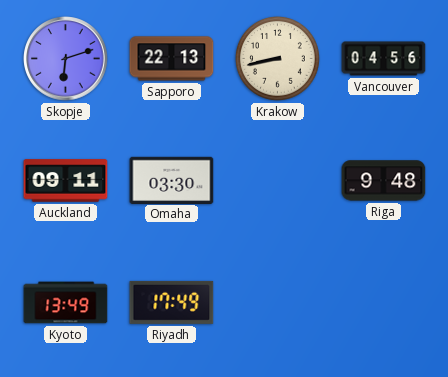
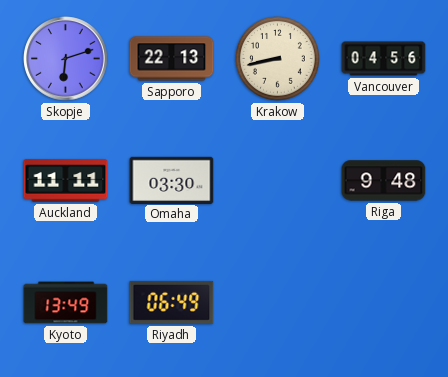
Auckland: 09:11 -> 11:11
Riyadh: 17:49 -> 06:49
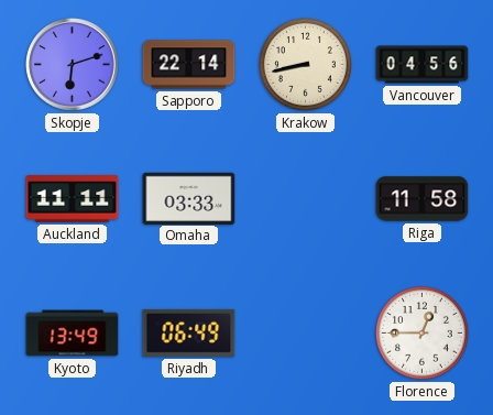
Sapporo: 22:13 -> 22:14
Omaha: 03:30 -> 03:33
Riga: 9:48 -> 11:58
Florence: none -> 12:45
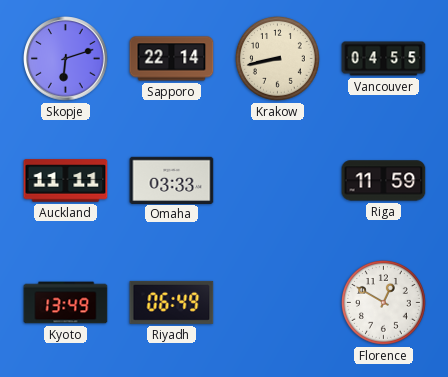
Vancouver: 04:56 -> 04:55
Riga: 11:58 -> 11:59
Florence: 12:45 -> 12:50
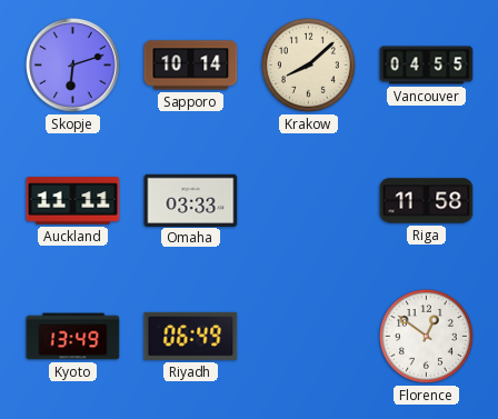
Sapporo: 22:14 -> 10:14
Krakow: 8:43 -> 8:08
Riga: 11:59 -> 11:58
Florence: 12:50 -> 12:51
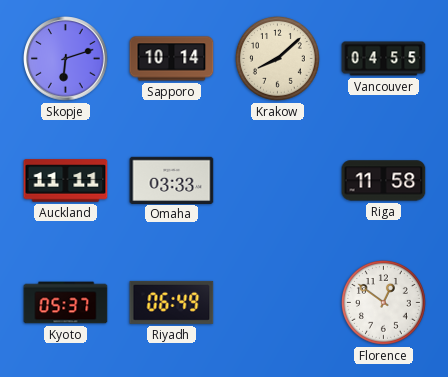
Kyoto: 13:49 -> 05:37
